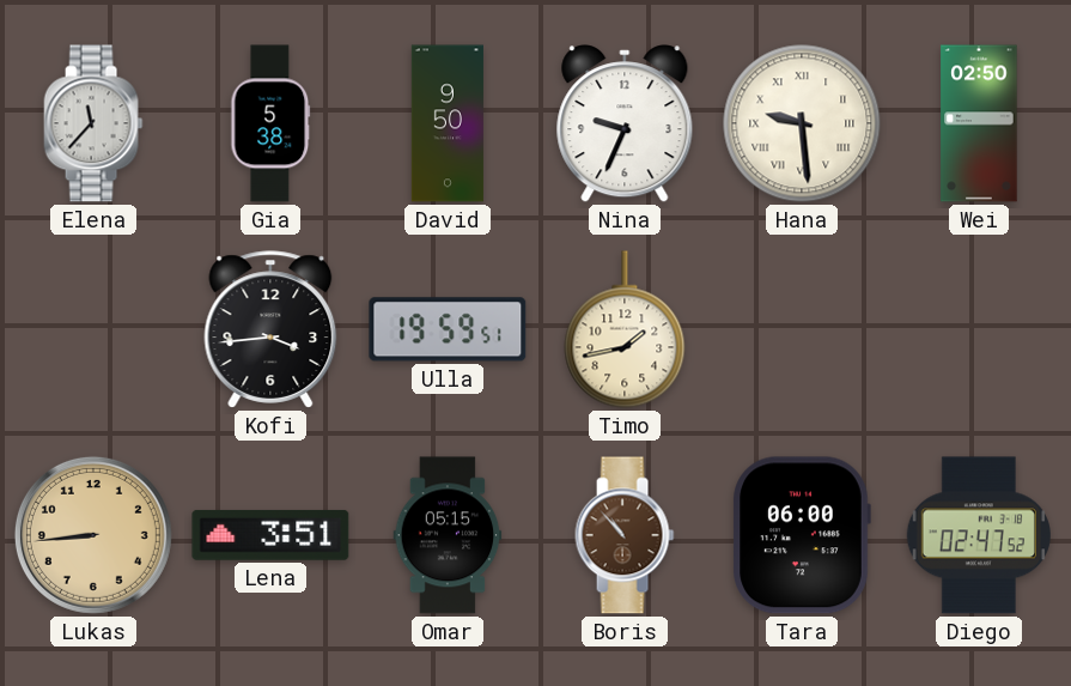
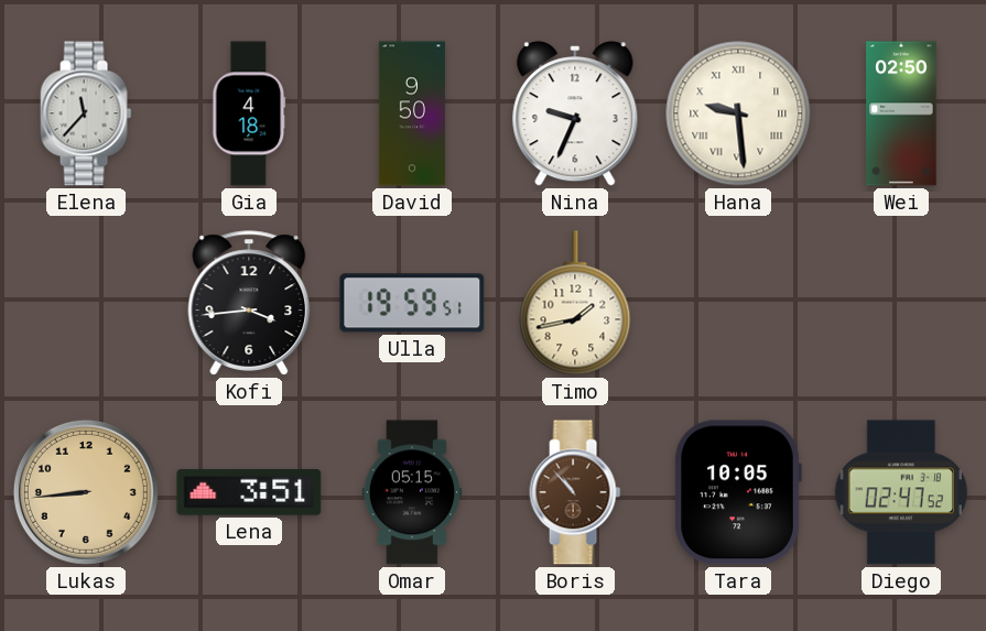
Gia: 5:38 -> 4:18
Tara: 06:00 -> 10:05
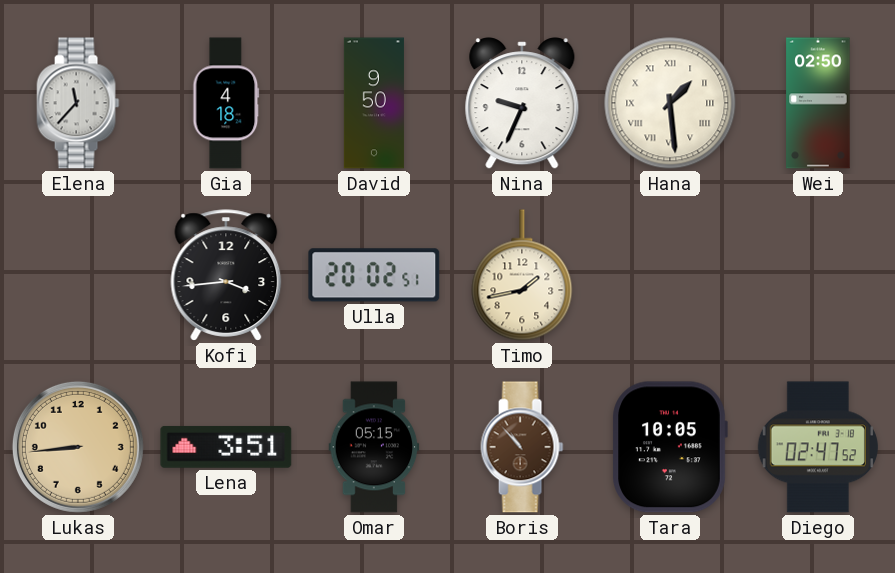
Hana: 9:29 -> 1:29
Ulla: 19:59 -> 20:02
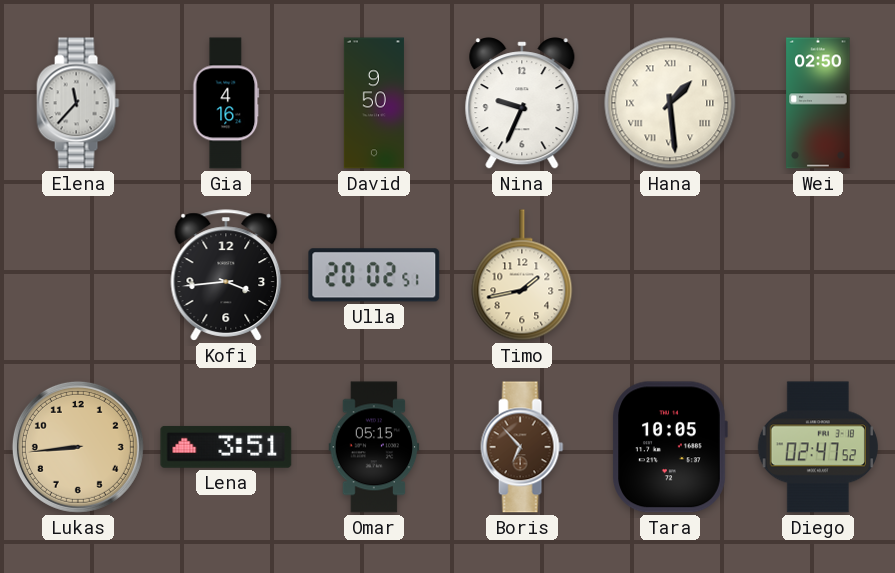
Gia: 4:18 -> 4:16
Boris: 10:53 -> 6:53
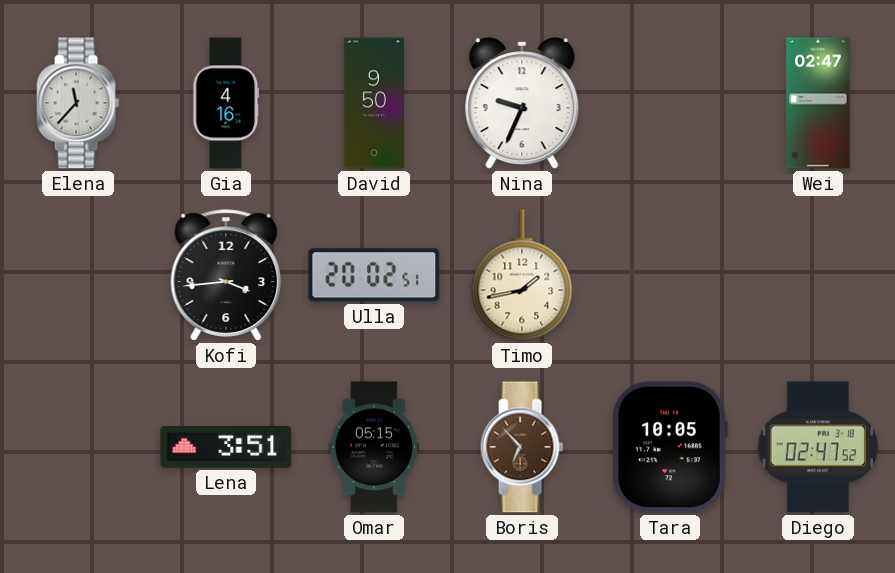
Hana: 1:29 -> none
Wei: 02:50 -> 02:47
Lukas: 8:44 -> none
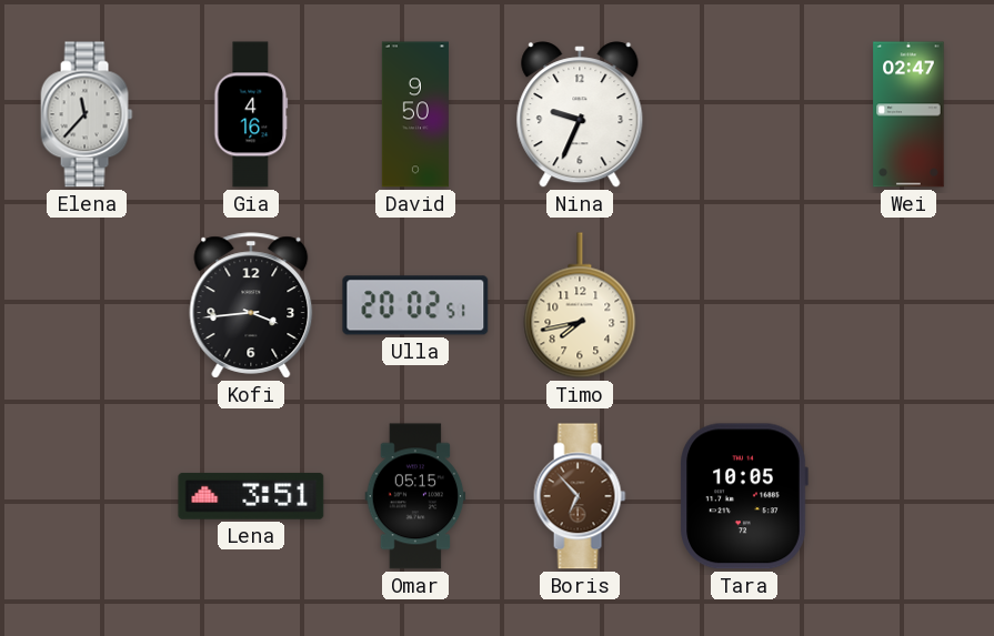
Timo: 1:43 -> 7:43
Diego: 02:47 -> none
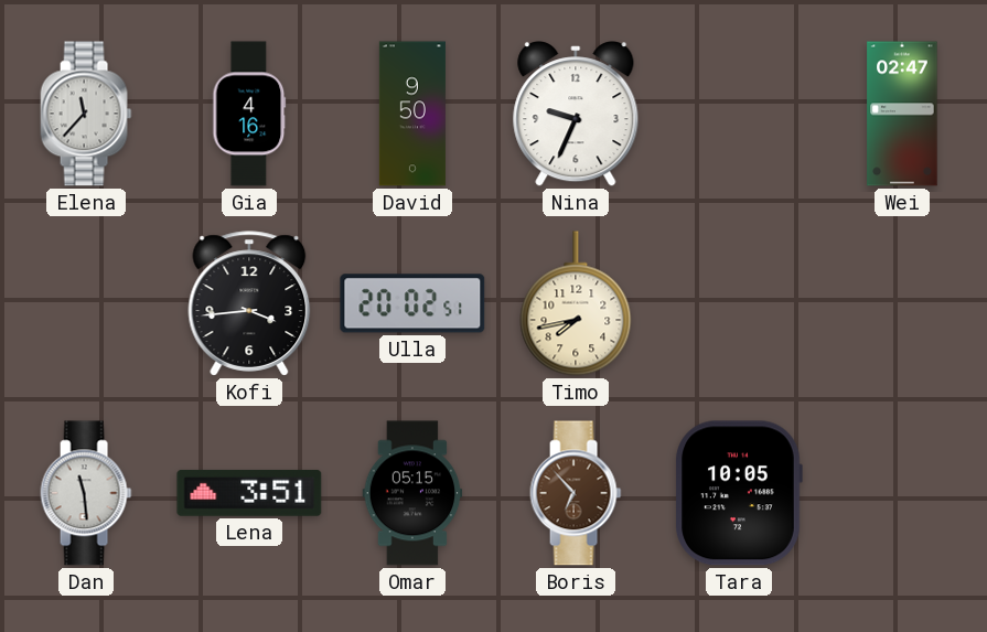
Dan: none -> 11:29
